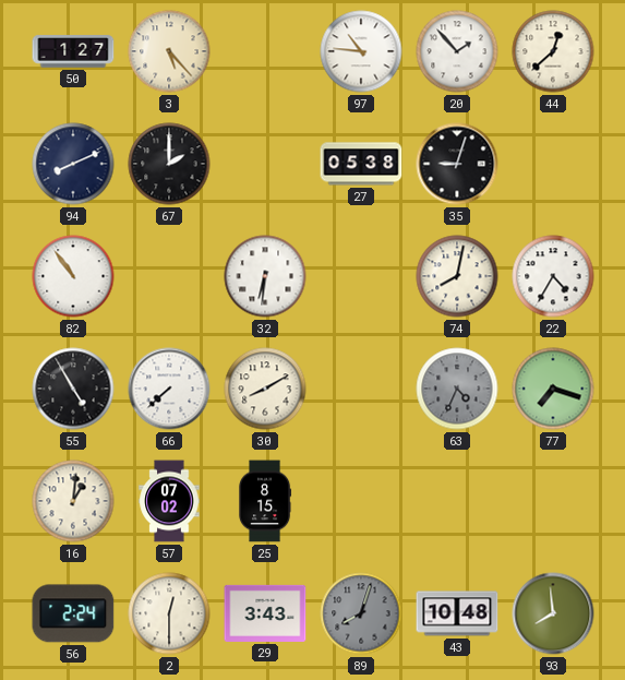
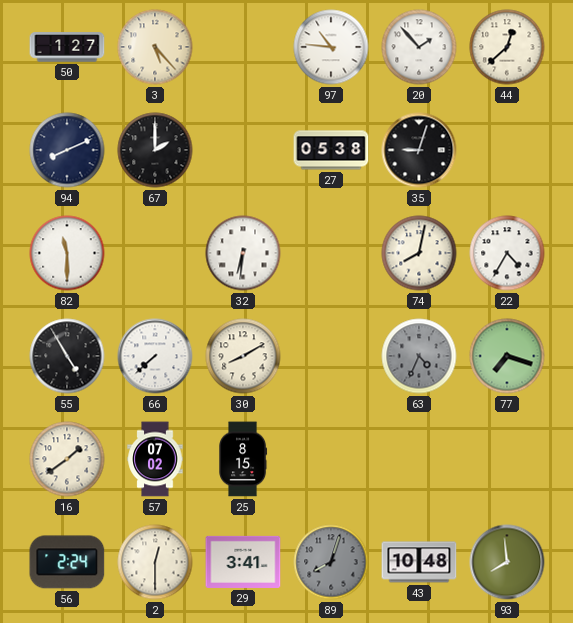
82: 10:54 -> 11:30
16: 1:01 -> 1:39
29: 3:43 -> 3:41
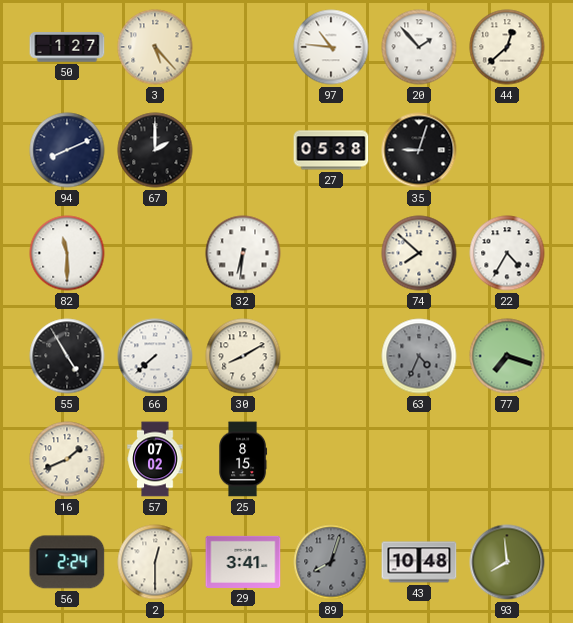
74: 8:02 -> 7:52
16: 1:39 -> 1:41
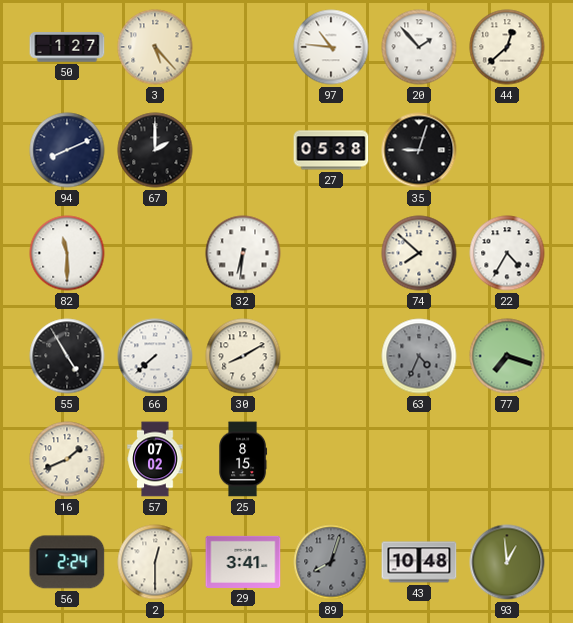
93: 7:59 -> 12:59
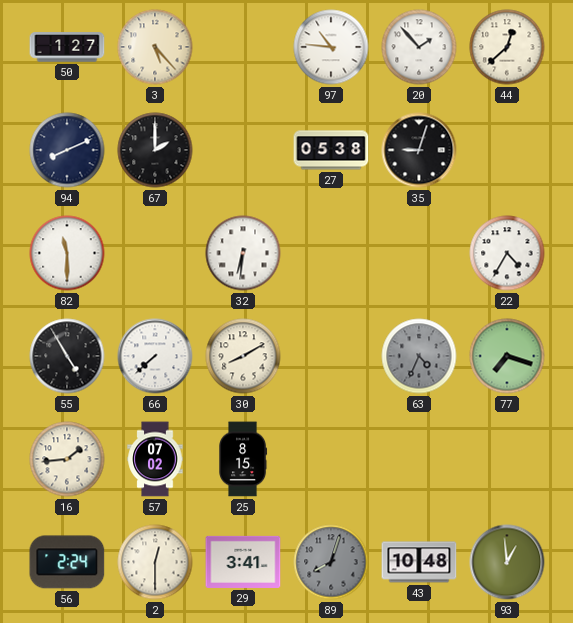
74: 7:52 -> none
16: 1:41 -> 1:44
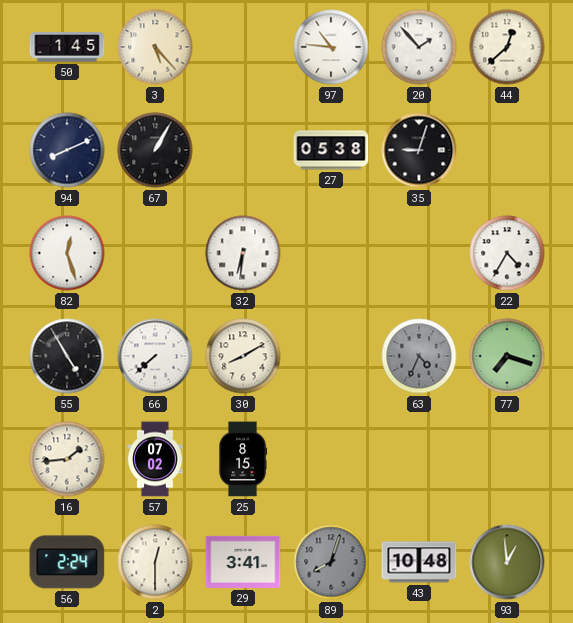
50: 1:27 -> 1:45
67: 2:00 -> 1:05
82: 11:30 -> 12:27
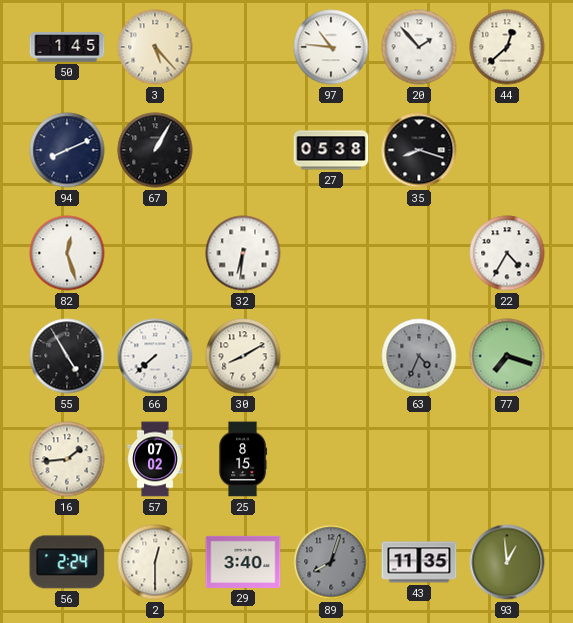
35: 9:03 -> 8:18
29: 3:41 -> 3:40
43: 10:48 -> 11:35
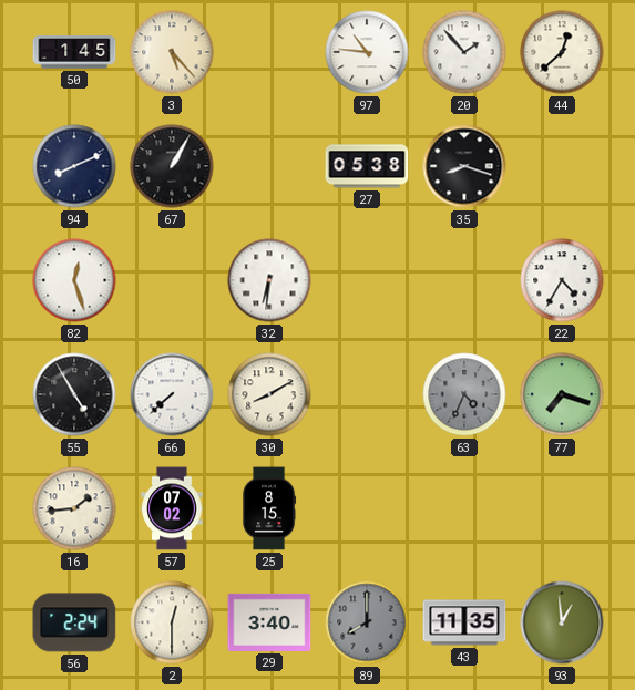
89: 8:03 -> 8:00
